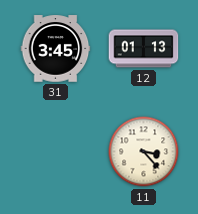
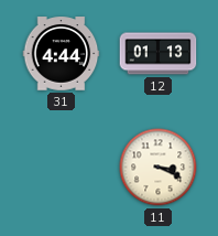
31: 3:45 -> 4:44
11: 3:23 -> 3:19
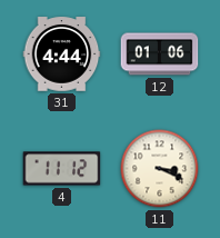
12: 01:13 -> 01:06
4: none -> 11:12
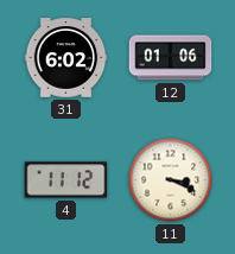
31: 4:44 -> 6:02
